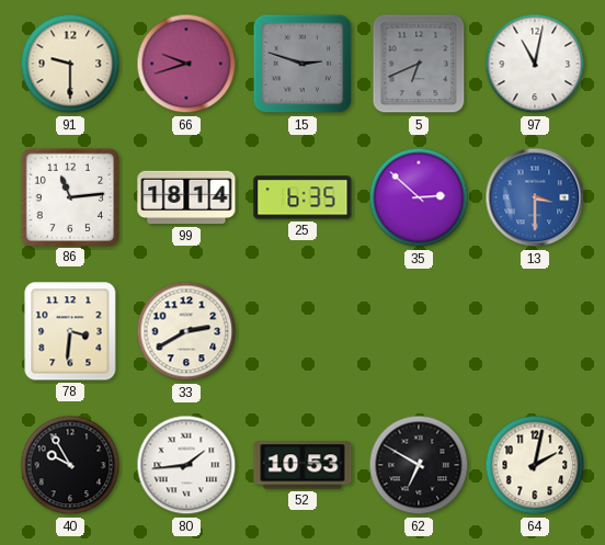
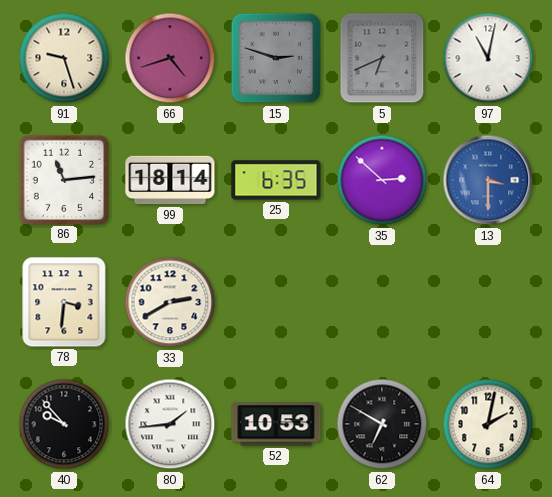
91: 9:30 -> 9:27
66: 9:42 -> 4:42
40: 9:55 -> 9:53
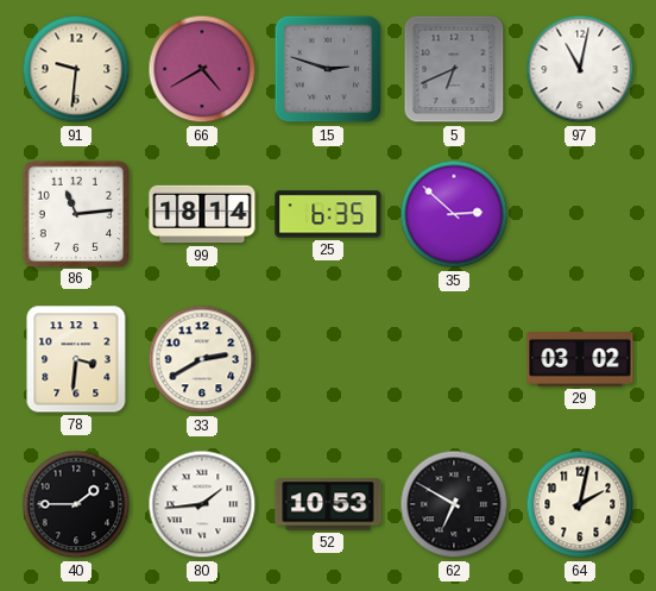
91: 9:27 -> 9:31
66: 4:42 -> 4:40
13: 3:30 -> none
29: none -> 03:02
40: 9:53 -> 1:45
